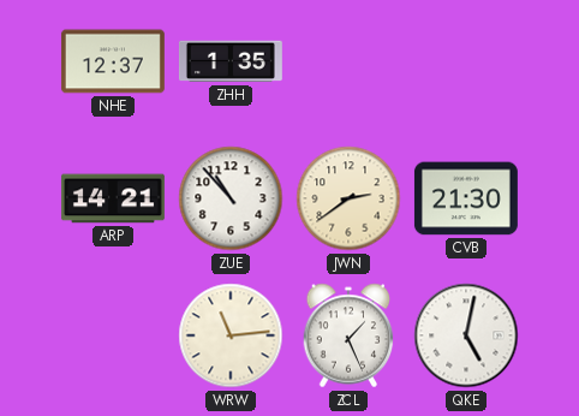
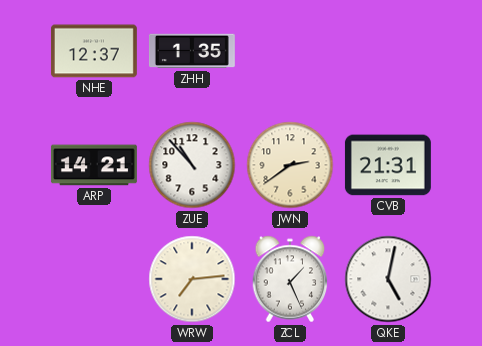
CVB: 21:30 -> 21:31
WRW: 11:14 -> 7:14
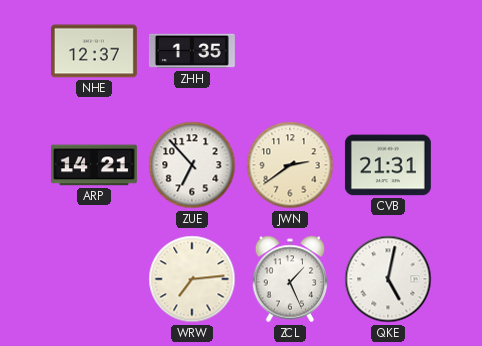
ZUE: 10:53 -> 6:53
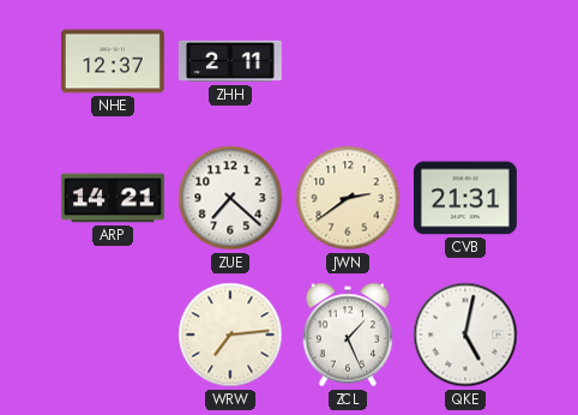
ZHH: 1:35 -> 2:11
ZUE: 6:53 -> 7:22
